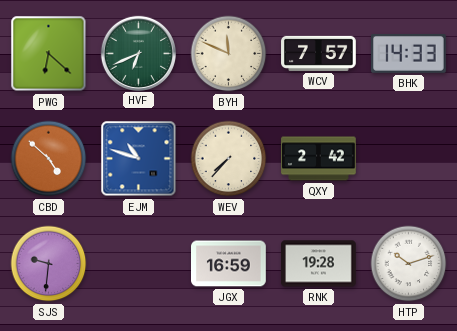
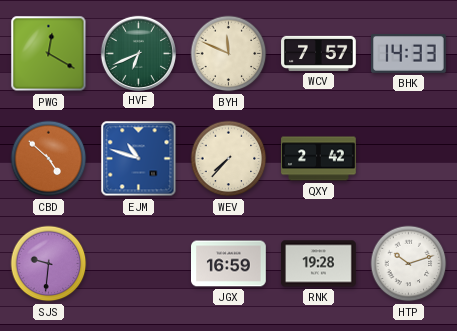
PWG: 6:22 -> 12:20
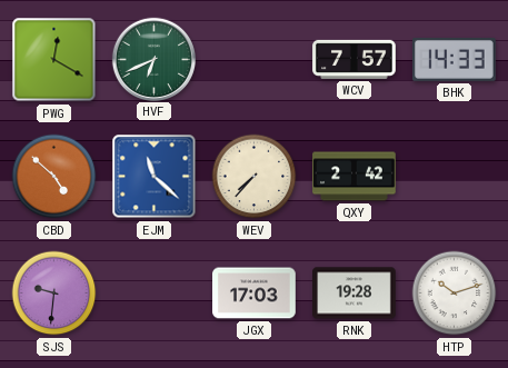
BYH: 11:49 -> none
EJM: 10:48 -> 11:22
JGX: 16:59 -> 17:03
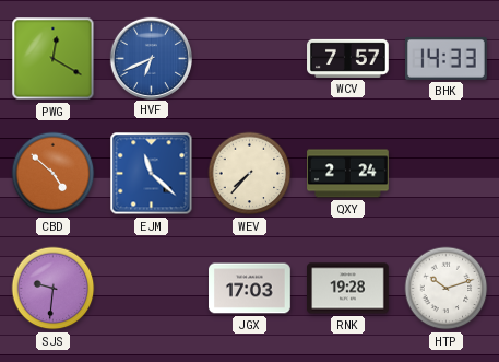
HVF dial: green -> blue
QXY: 2:42 -> 2:24
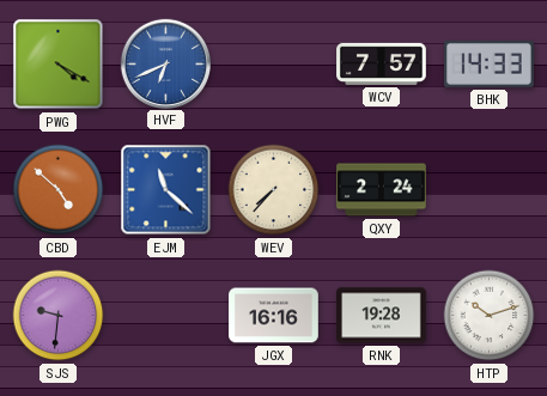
PWG: 12:20 -> 4:20
JGX: 17:03 -> 16:16
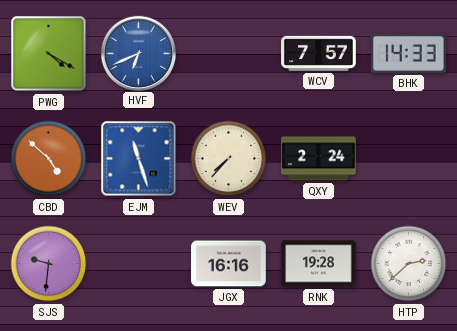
EJM: 11:22 -> 11:27
HTP: 10:12 -> 2:38
